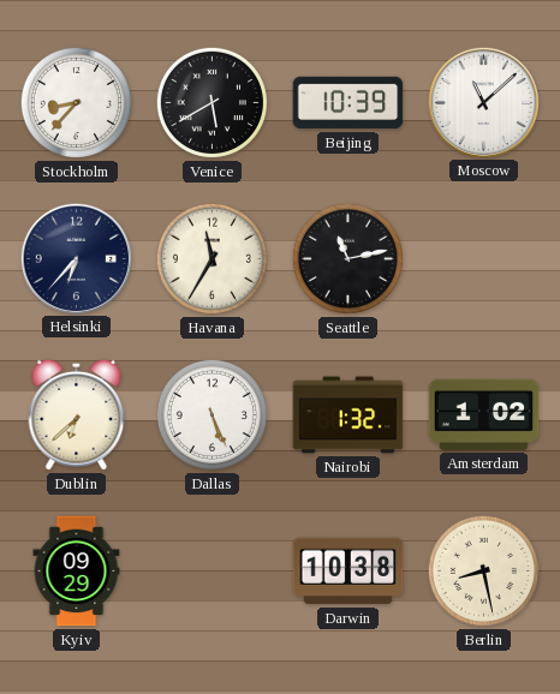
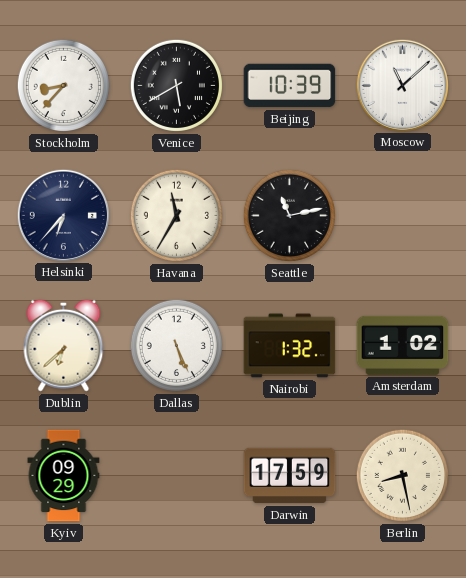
Darwin: 10:38 -> 17:59
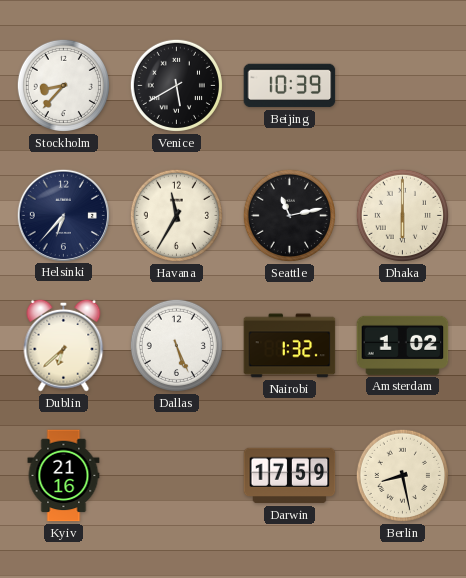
Moscow: 11:08 -> none
Dhaka: none -> 6:00
Kyiv: 09:29 -> 21:16
